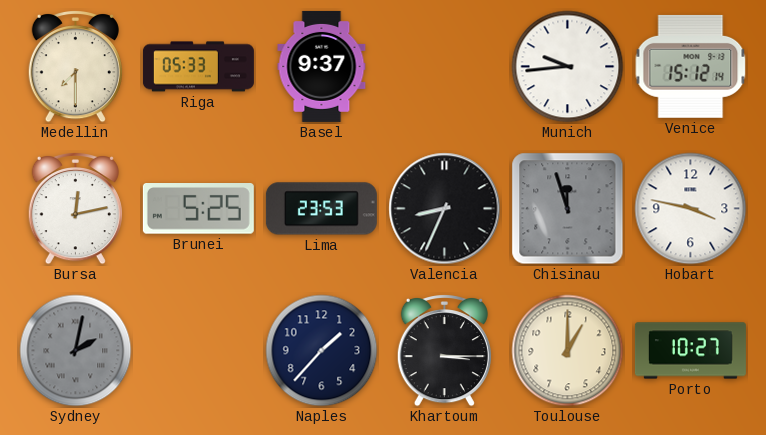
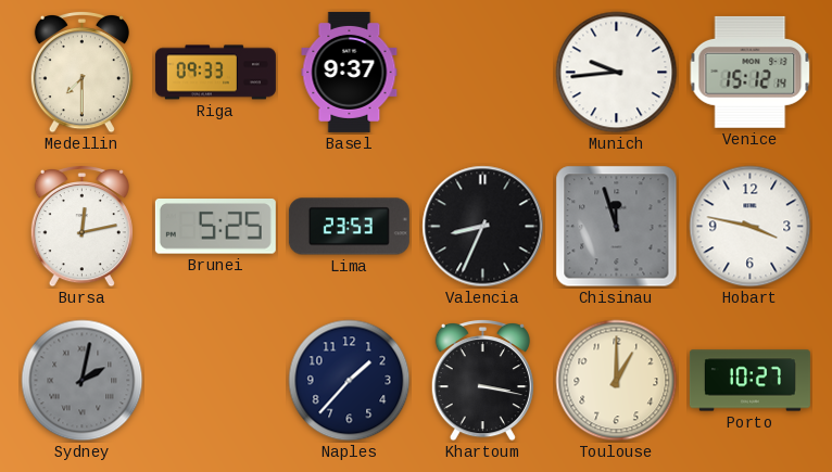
Riga: 05:33 -> 09:33
Khartoum: 3:15 -> 3:17
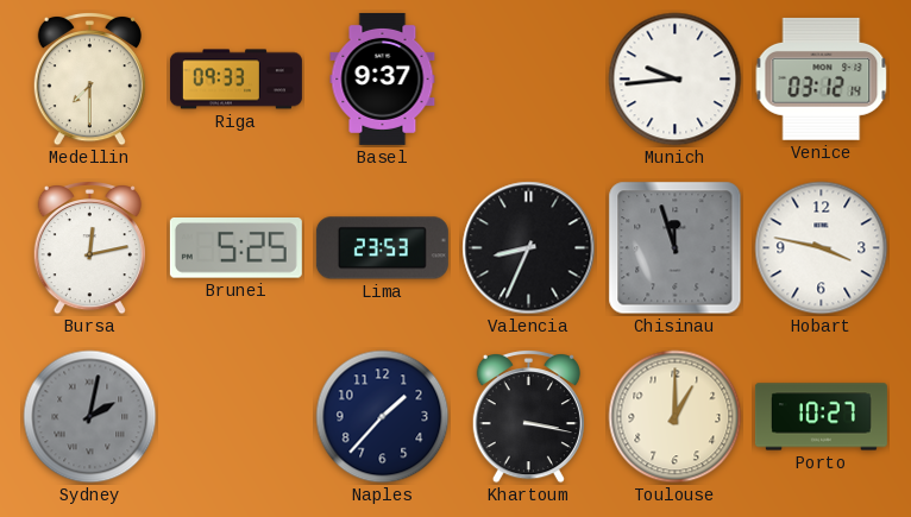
Venice: 15:12 -> 03:12
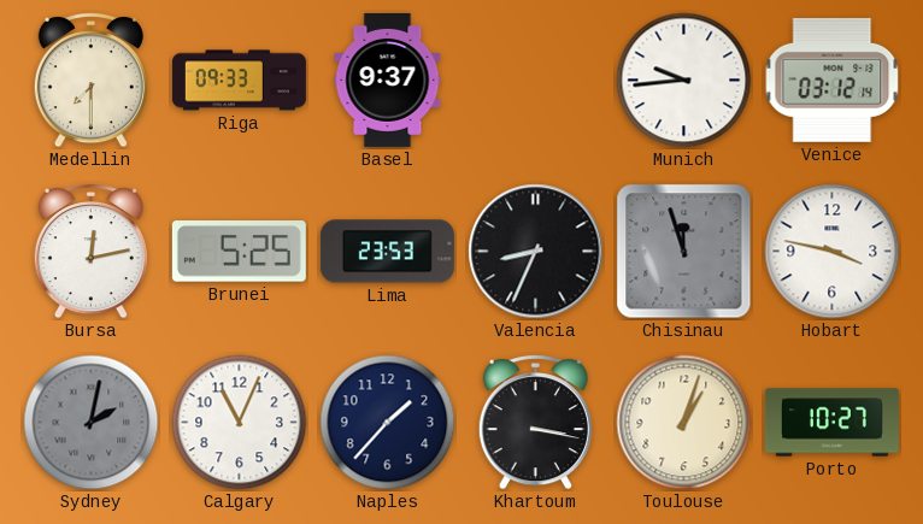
Calgary: none -> 11:04
Toulouse: 1:00 -> 1:03
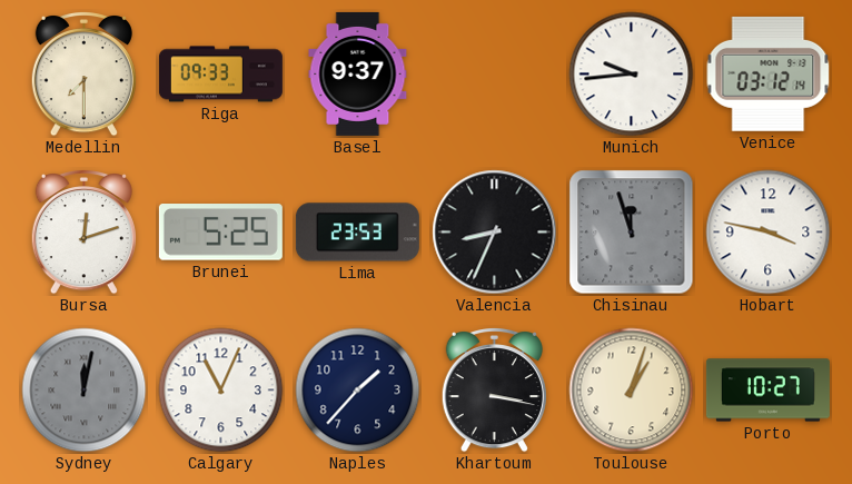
Bursa: 12:13 -> 12:12
Sydney: 2:02 -> 12:02
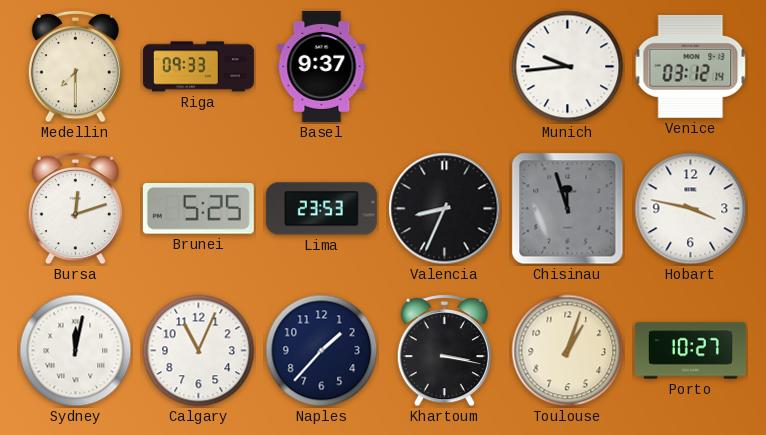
Sydney dial: grey -> white
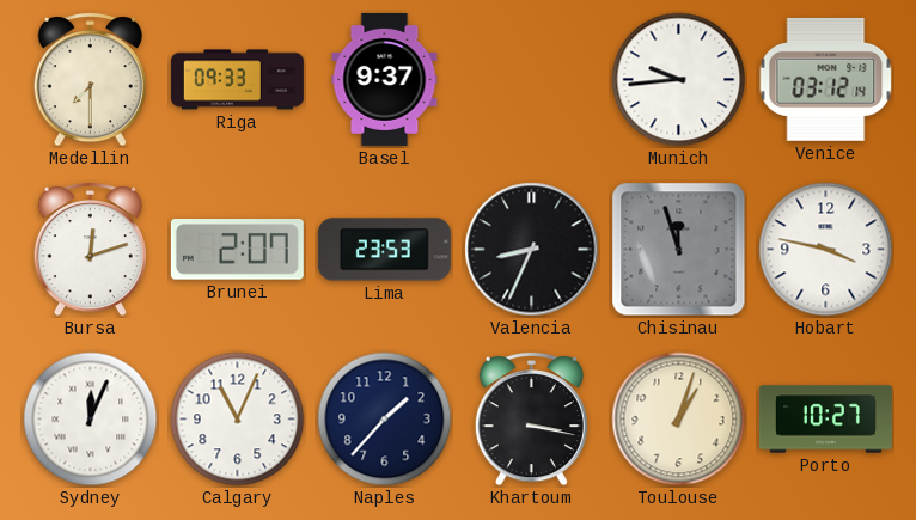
Brunei: 5:25 -> 2:07
Sydney: 12:02 -> 12:04
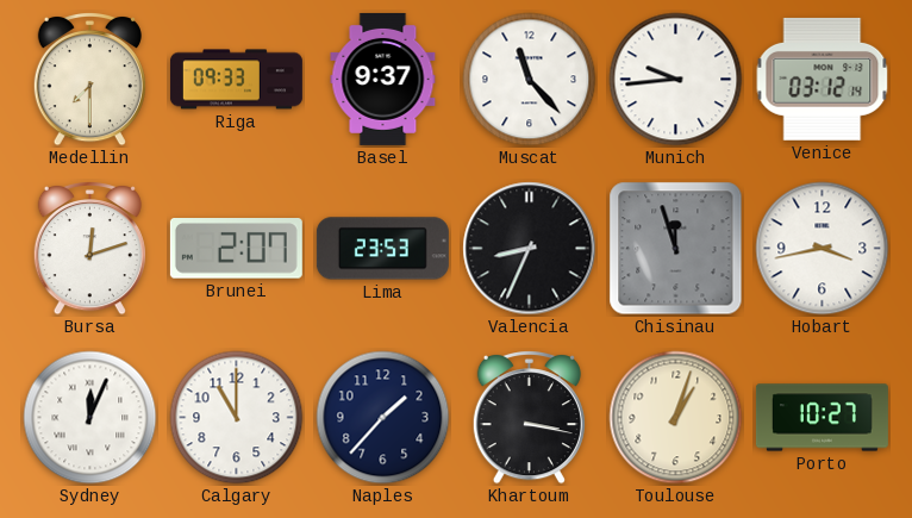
Muscat: none -> 11:23
Hobart: 3:47 -> 3:43
Calgary: 11:04 -> 11:00
